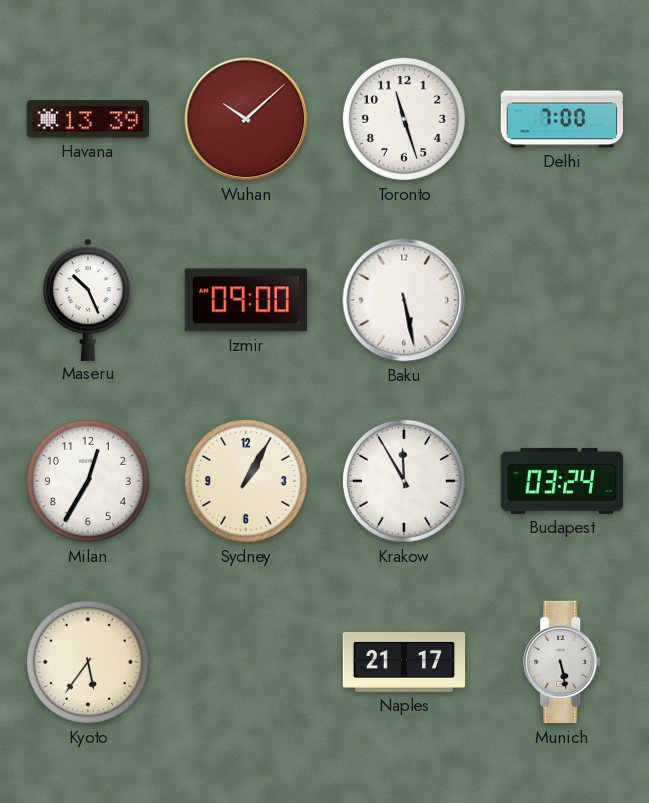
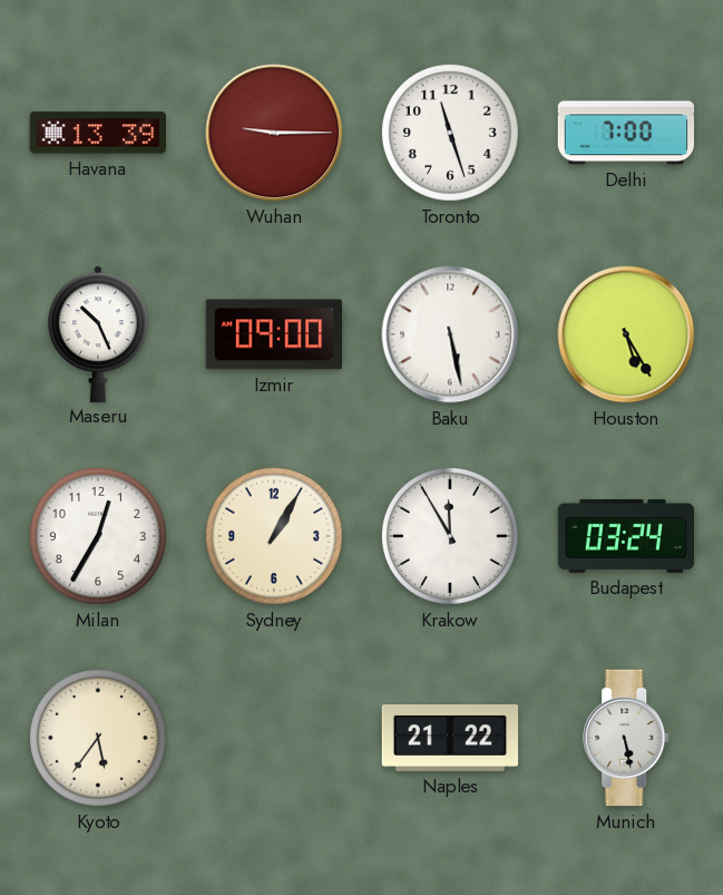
Wuhan: 10:08 -> 9:15
Houston: none -> 5:25
Naples: 21:17 -> 21:22
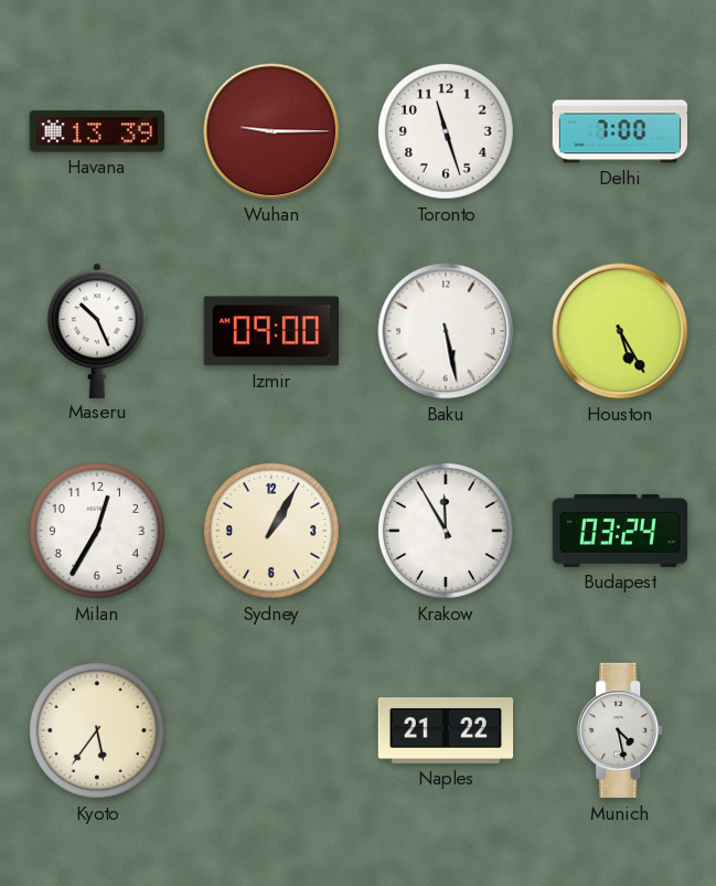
Munich: 5:28 -> 4:28
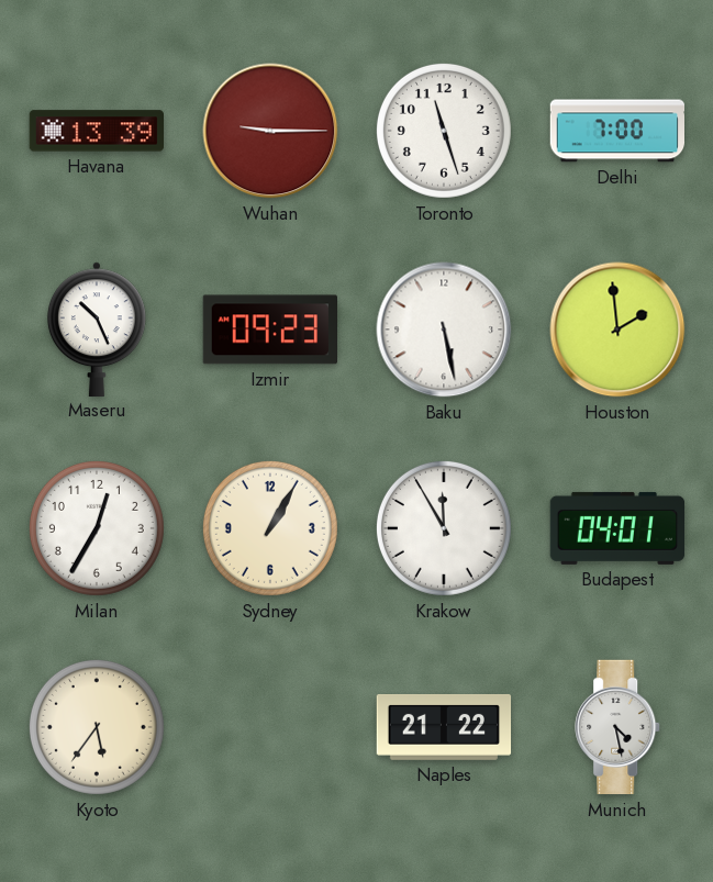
Izmir: 09:00 -> 09:23
Houston: 5:25 -> 1:59
Budapest: 03:24 -> 04:01
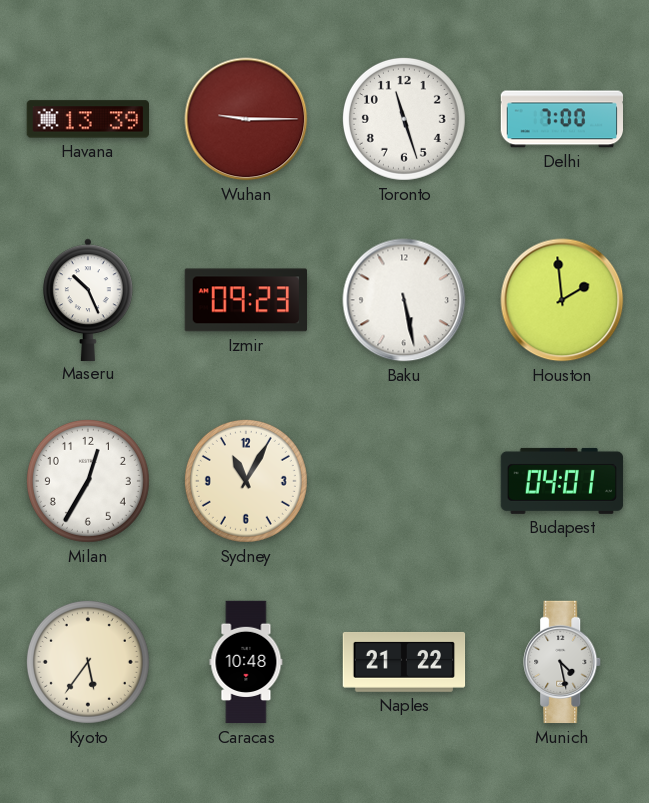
Sydney: 1:05 -> 11:05
Krakow: 11:55 -> none
Caracas: none -> 10:48
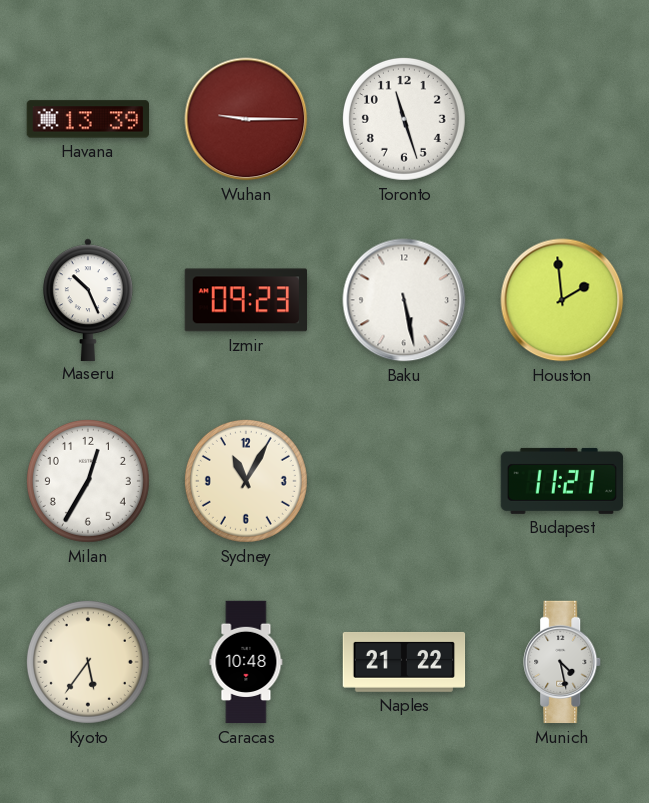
Delhi: 7:00 -> none
Budapest: 04:01 -> 11:21
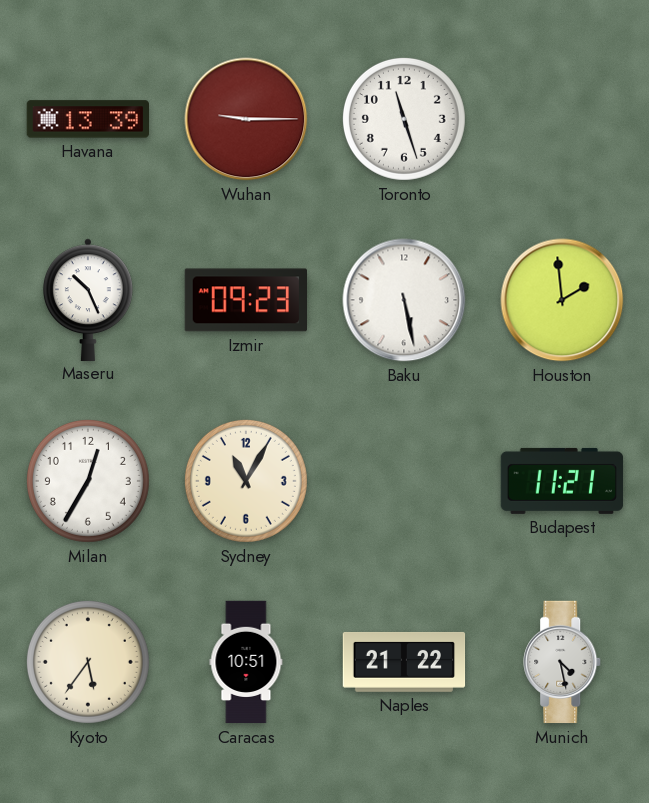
Caracas: 10:48 -> 10:51
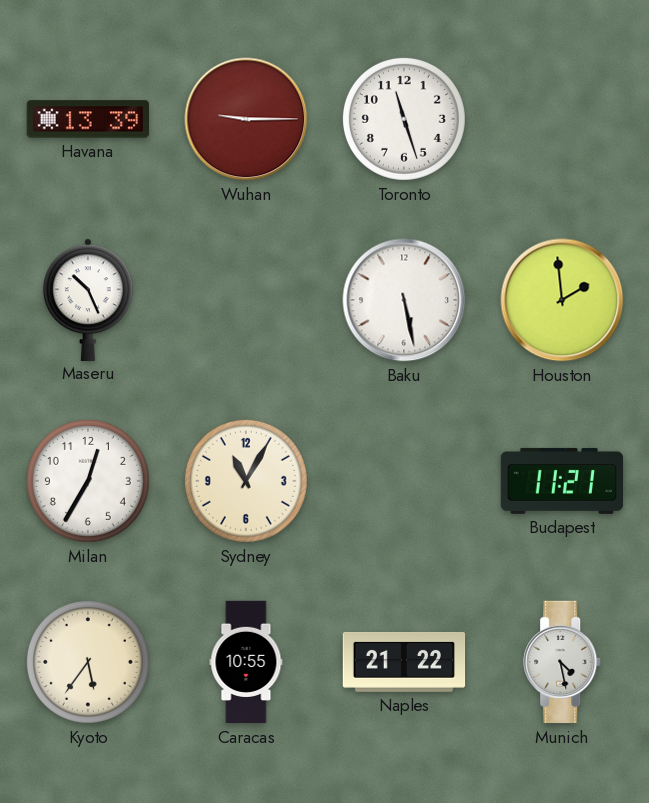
Izmir: 09:23 -> none
Caracas: 10:51 -> 10:55
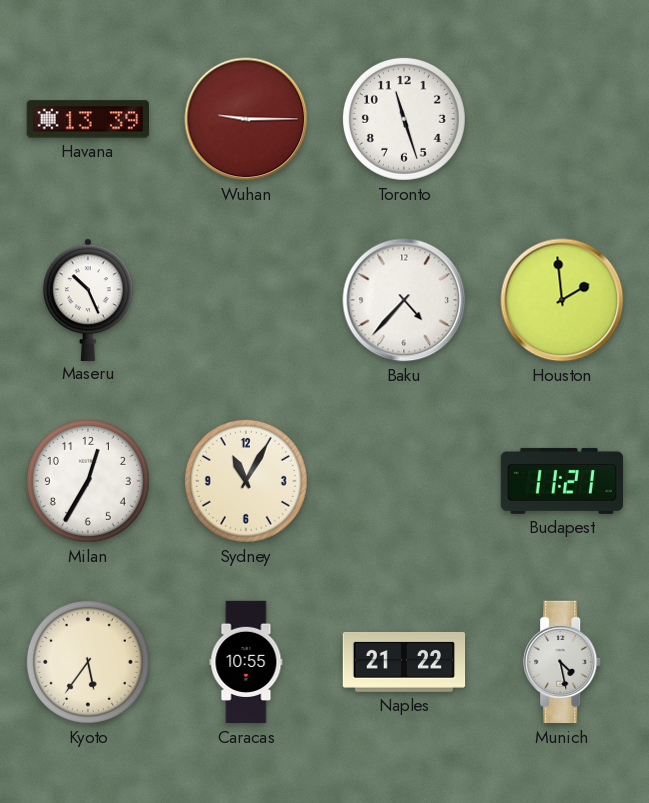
Baku: 5:28 -> 4:37
